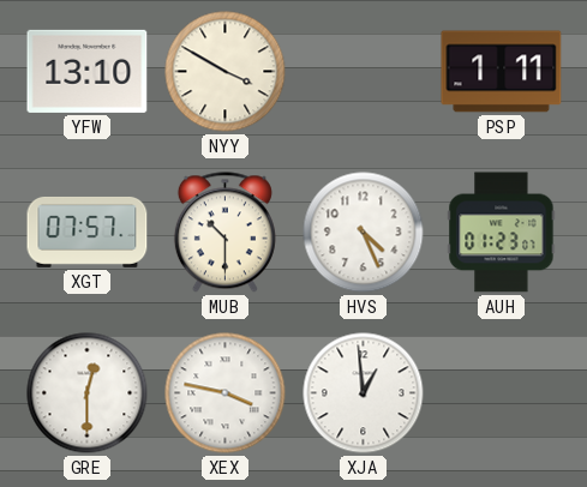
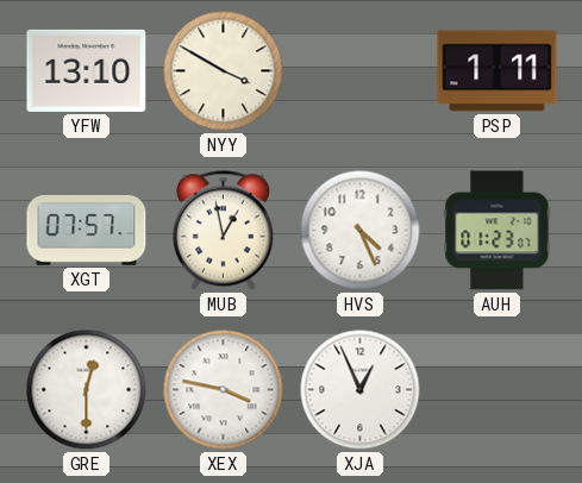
MUB: 10:30 -> 12:58
XJA: 12:59 -> 12:56
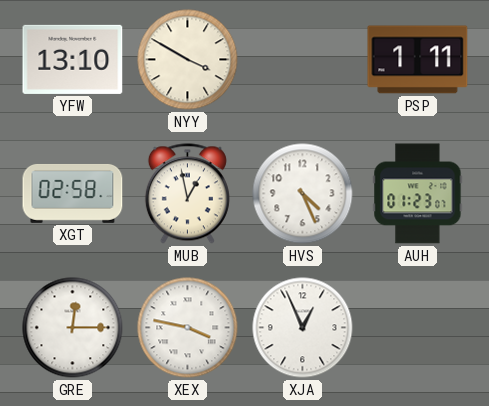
XGT: 07:57 -> 02:58
GRE: 12:30 -> 12:15
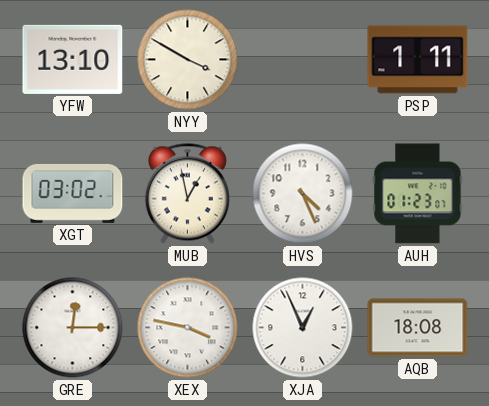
XGT: 02:58 -> 03:02
AQB: none -> 18:08
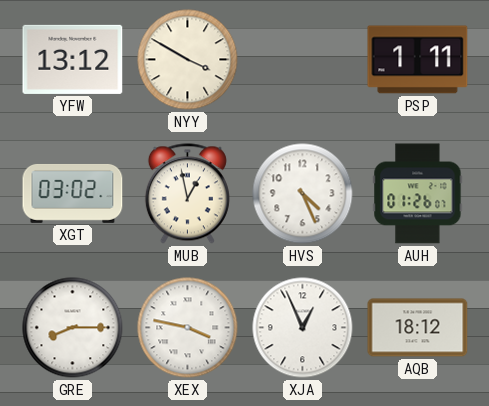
YFW: 13:10 -> 13:12
AUH: 01:23 -> 01:26
GRE: 12:15 -> 8:15
AQB: 18:08 -> 18:12
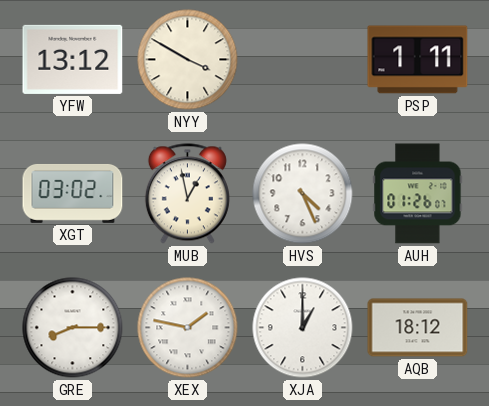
XEX: 3:47 -> 1:47
XJA: 12:56 -> 1:00
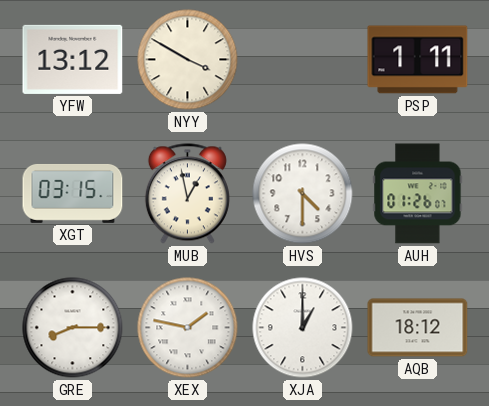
XGT: 03:02 -> 03:15
HVS: 4:26 -> 4:30
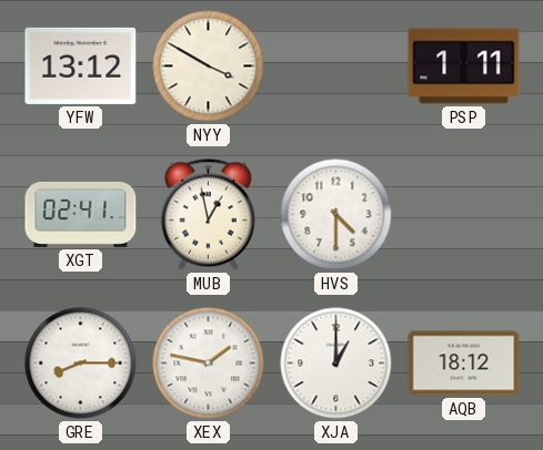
XGT: 03:15 -> 02:41
AUH: 01:26 -> none
